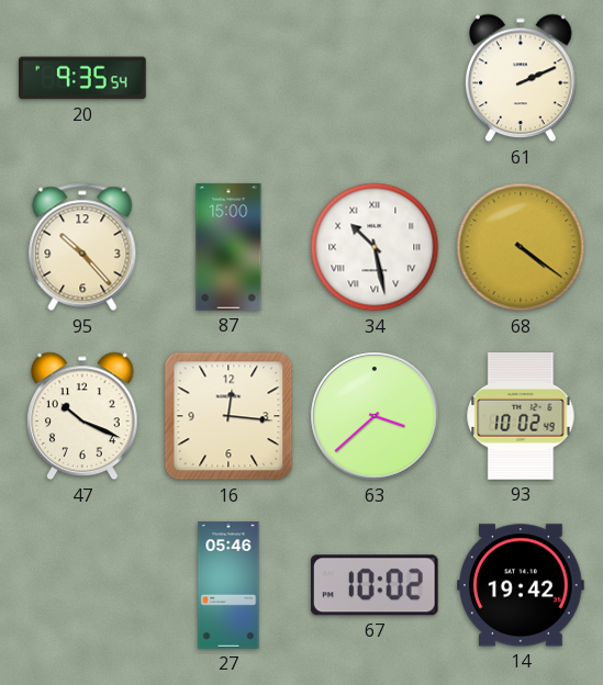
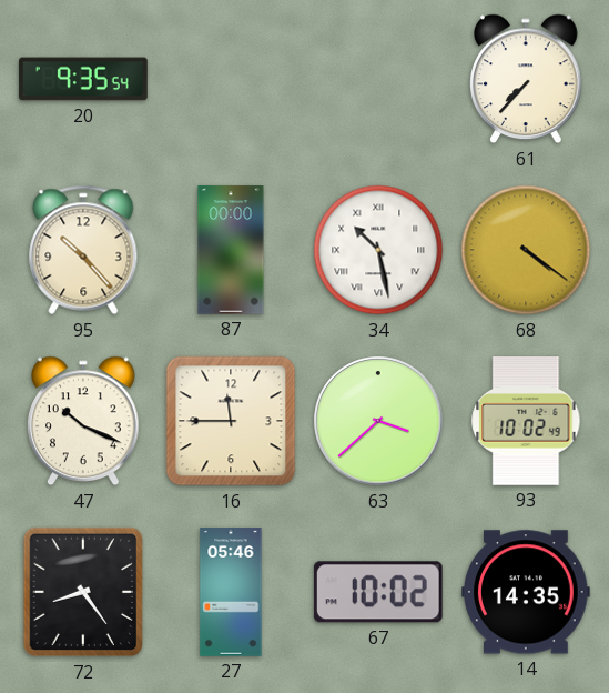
61: 2:11 -> 7:37
87: 15:00 -> 00:00
16: 12:16 -> 11:45
72: none -> 8:24
14: 19:42 -> 14:35
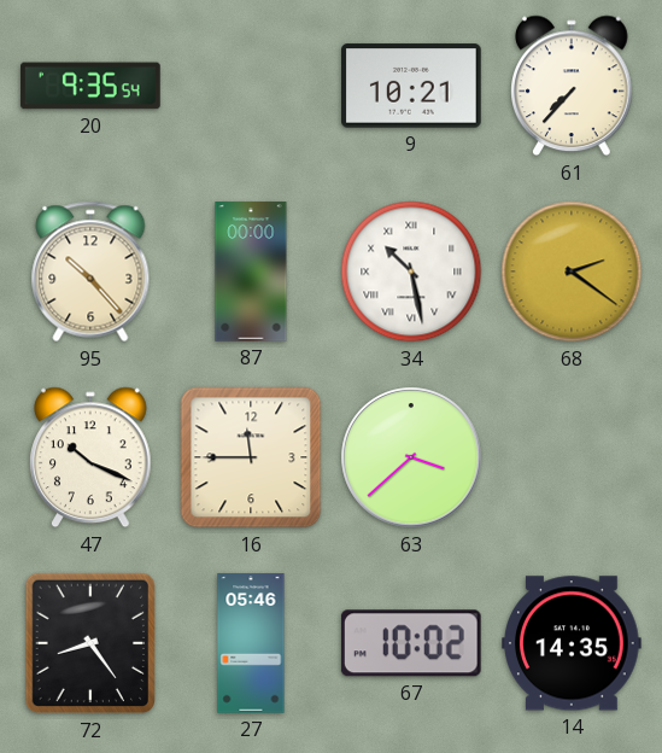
9: none -> 10:21
68: 4:21 -> 2:21
93: 10:02 -> none
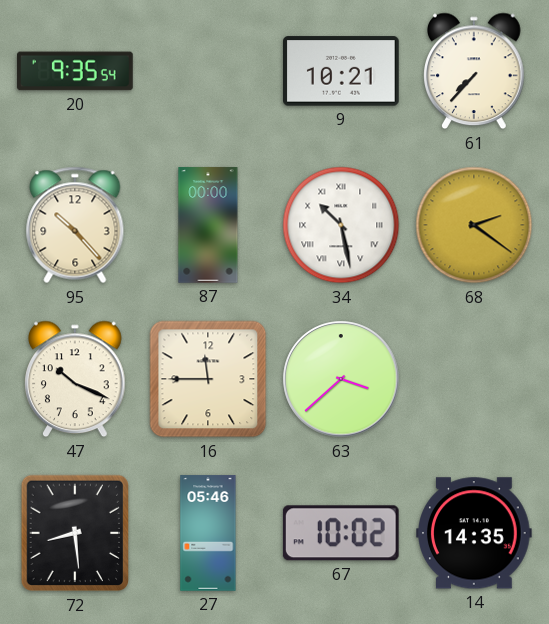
72: 8:24 -> 8:29
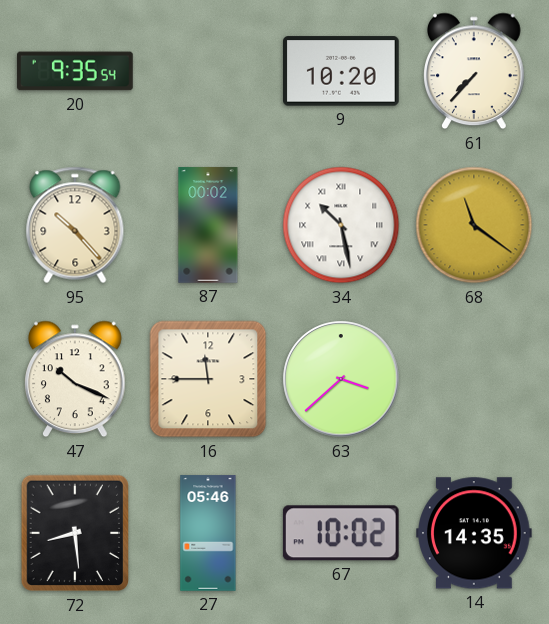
9: 10:21 -> 10:20
87: 00:00 -> 00:02
68: 2:21 -> 11:21
